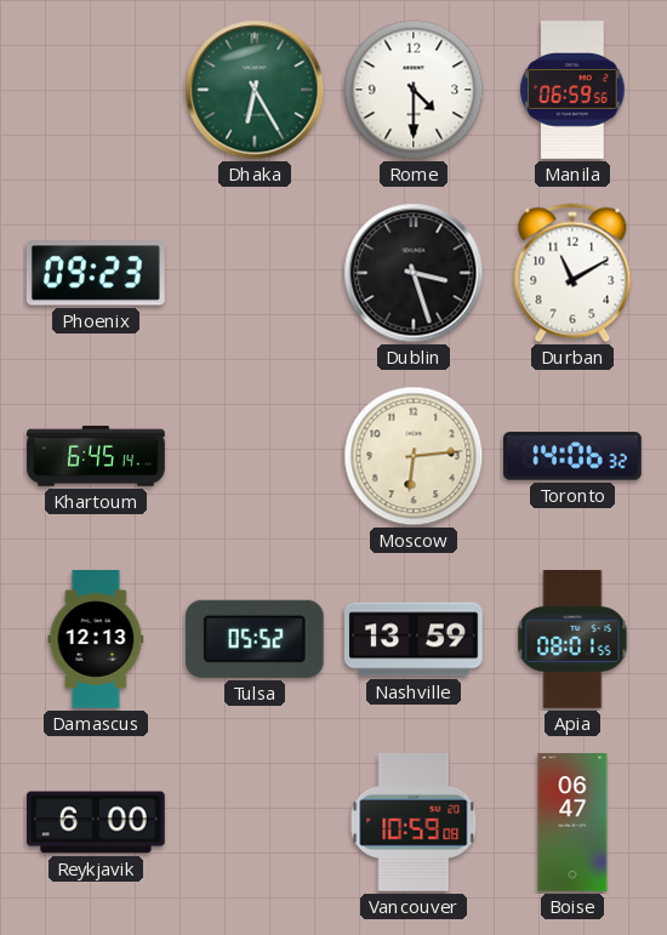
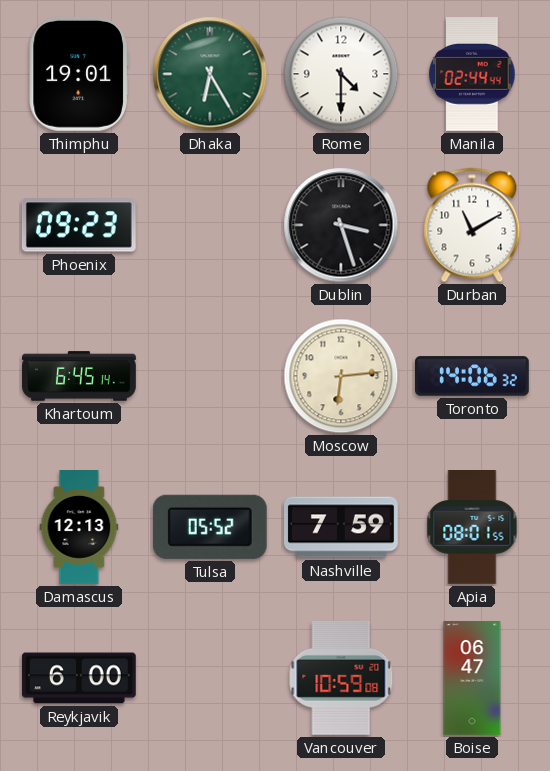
Thimphu: none -> 19:01
Manila: 06:59 -> 02:44
Nashville: 13:59 -> 7:59
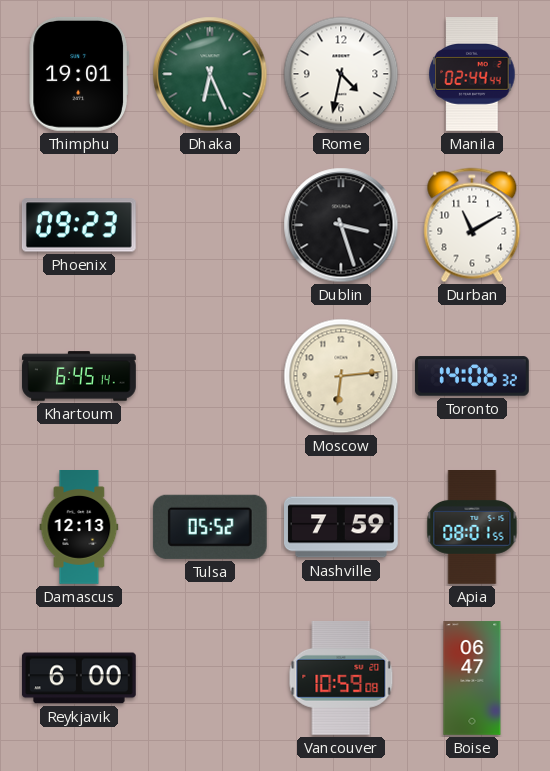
Dhaka: 6:25 -> 6:26
Rome: 4:30 -> 4:32
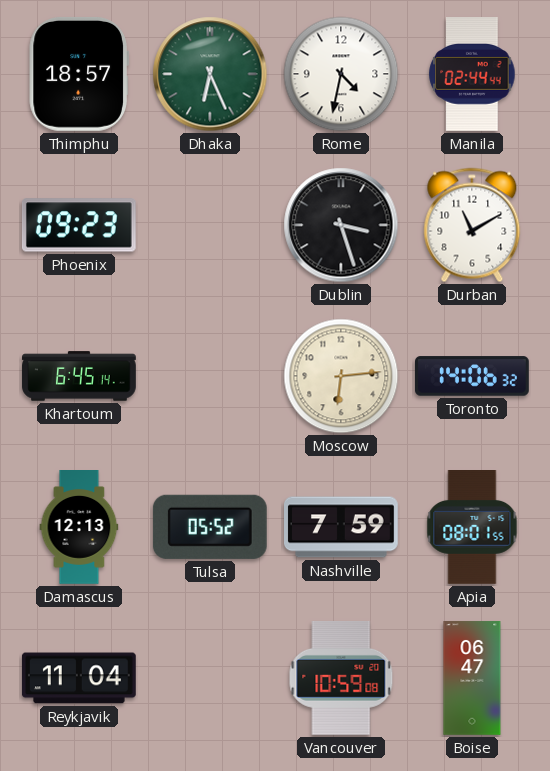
Thimphu: 19:01 -> 18:57
Reykjavik: 6:00 -> 11:04
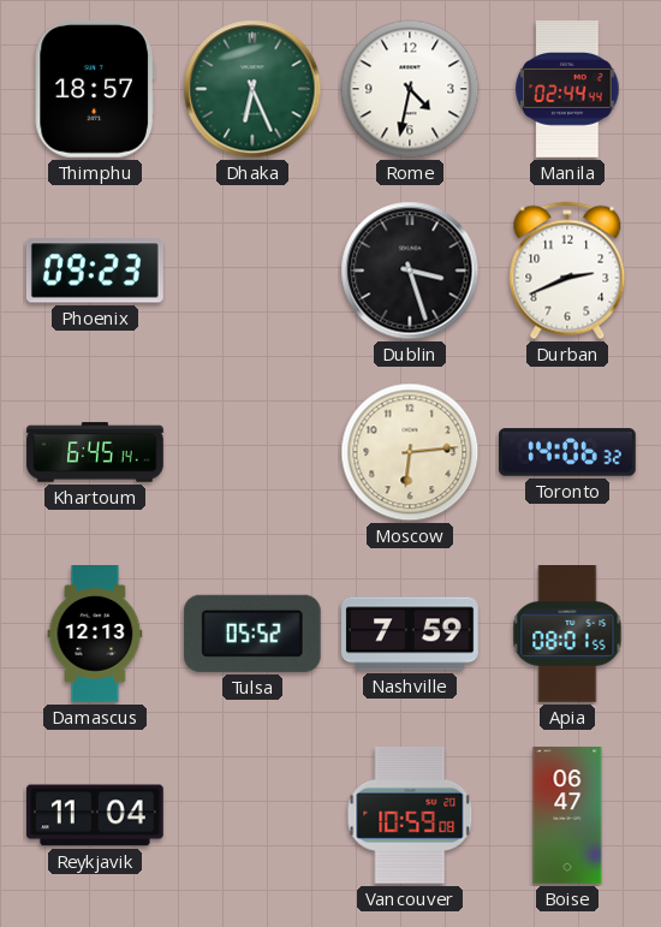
Durban: 11:10 -> 2:41
